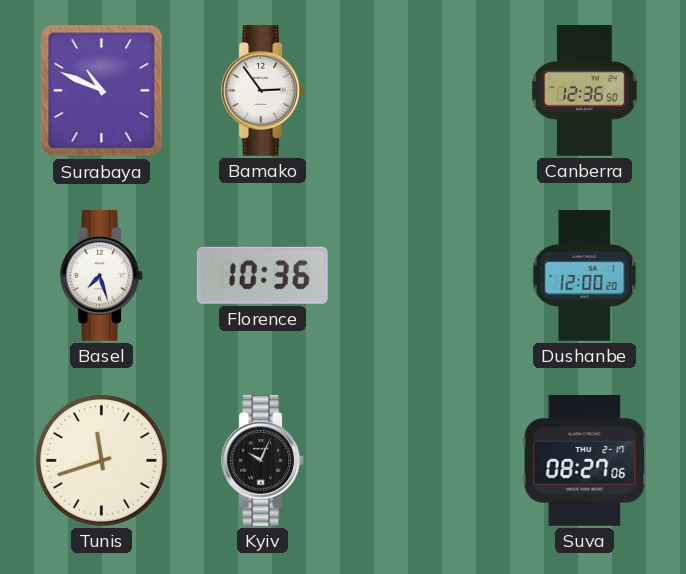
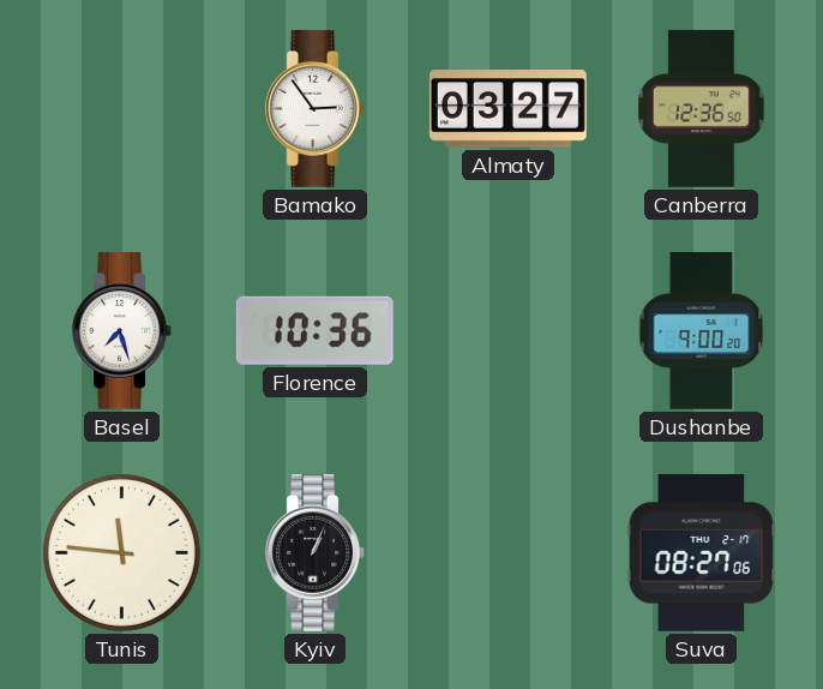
Surabaya: 10:49 -> none
Almaty: none -> 03:27
Dushanbe: 12:00 -> 9:00
Tunis: 11:42 -> 11:46
Kyiv: 10:04 -> 1:04
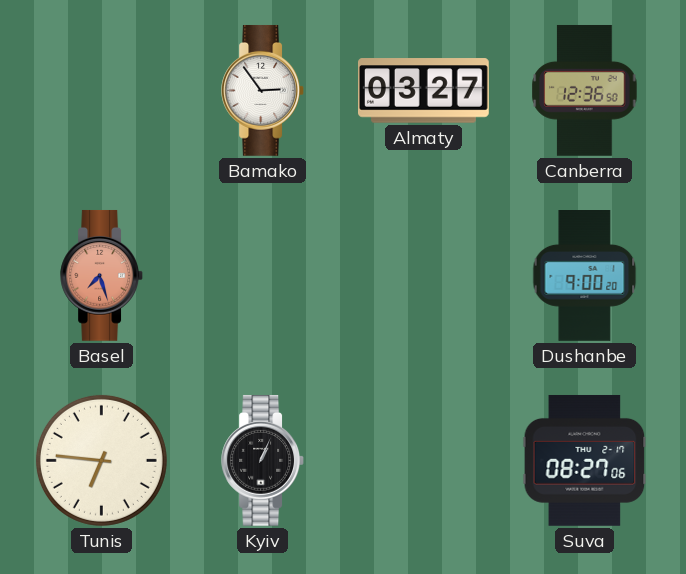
Basel dial: white -> salmon
Florence: 10:36 -> none
Tunis: 11:46 -> 6:46
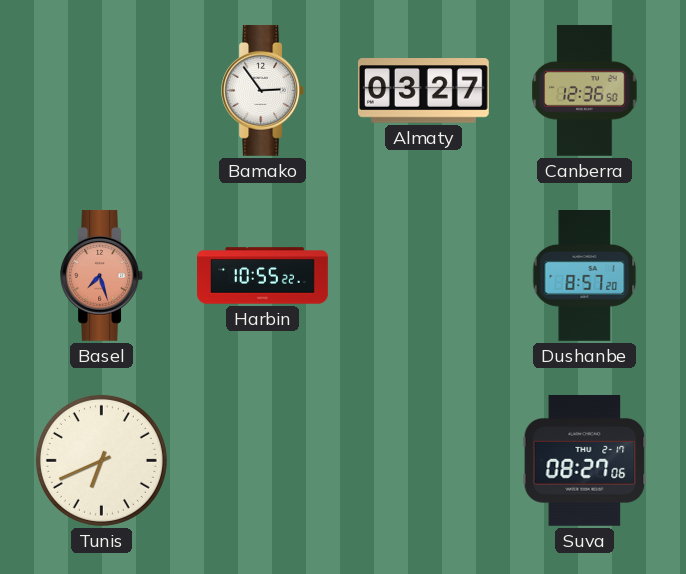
Harbin: none -> 10:55
Dushanbe: 9:00 -> 8:57
Tunis: 6:46 -> 6:41
Kyiv: 1:04 -> none
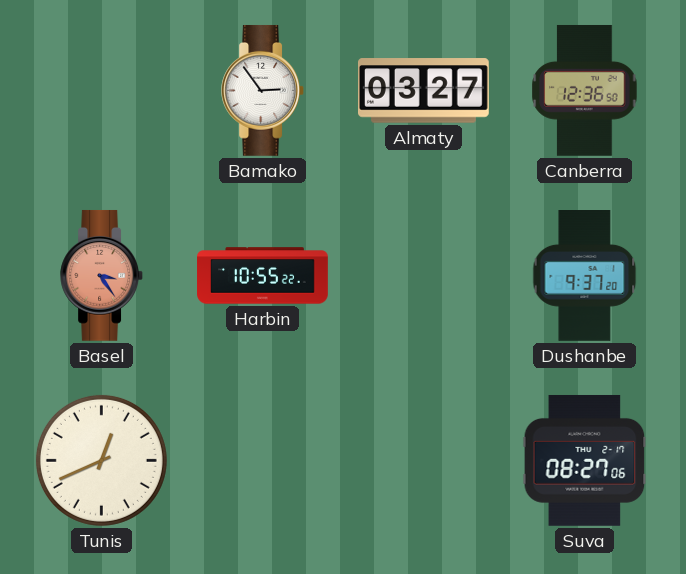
Basel: 7:27 -> 3:24
Dushanbe: 8:57 -> 9:37
Tunis: 6:41 -> 12:41
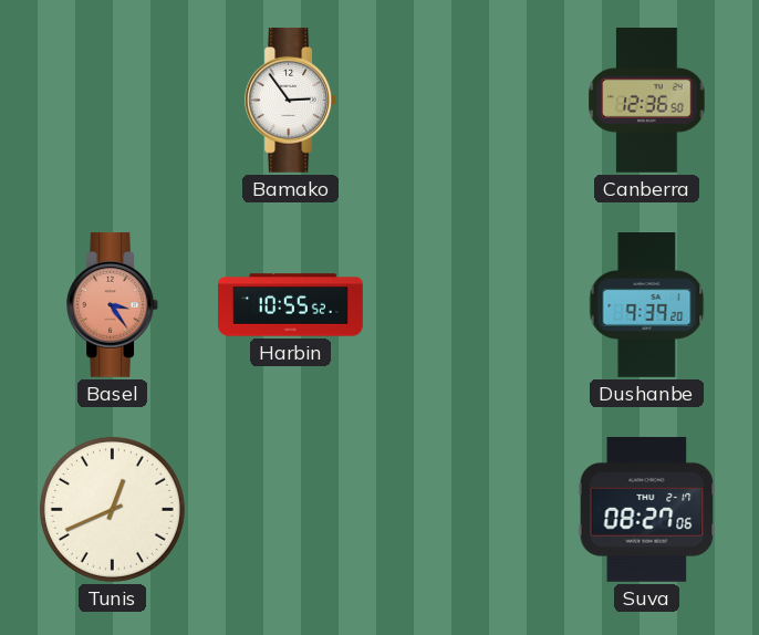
Almaty: 03:27 -> none
Harbin: 10:55:22 -> 10:55:52
Dushanbe: 9:37 -> 9:39
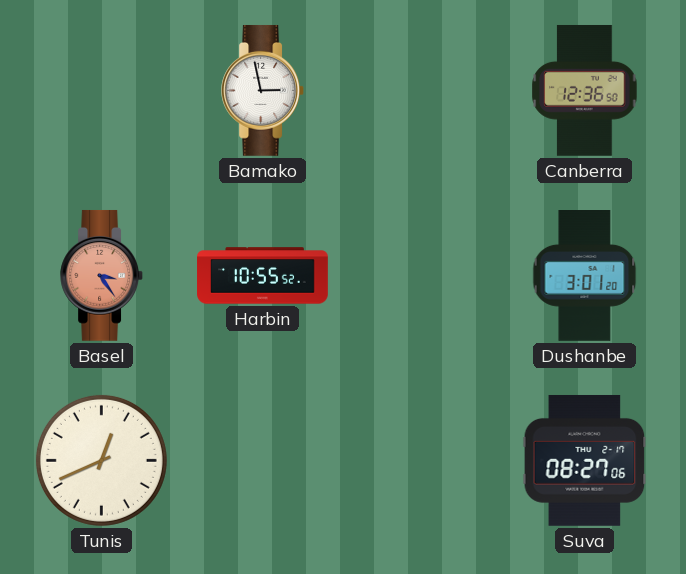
Bamako: 2:54 -> 2:58
Dushanbe: 9:39 -> 3:01
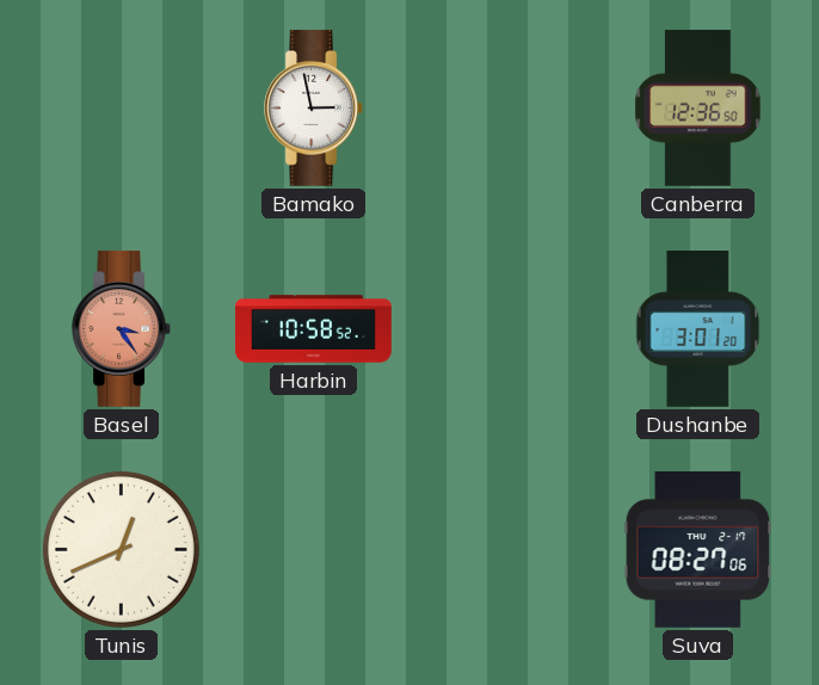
Harbin: 10:55 -> 10:58
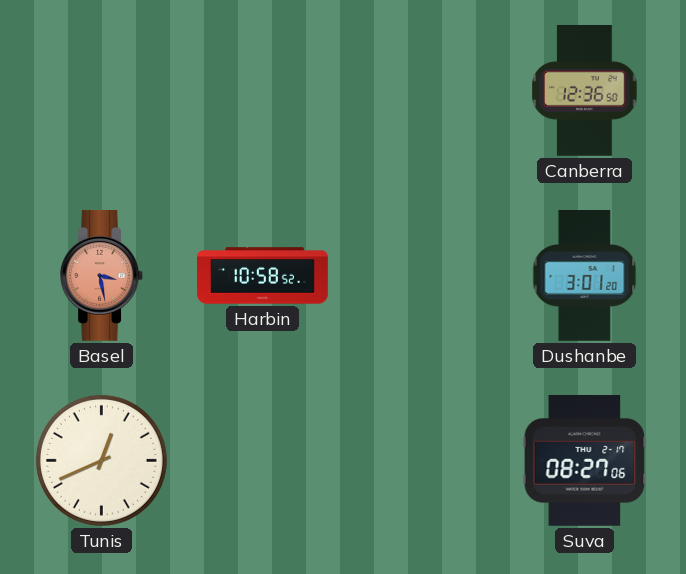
Bamako: 2:58 -> none
Basel: 3:24 -> 3:28
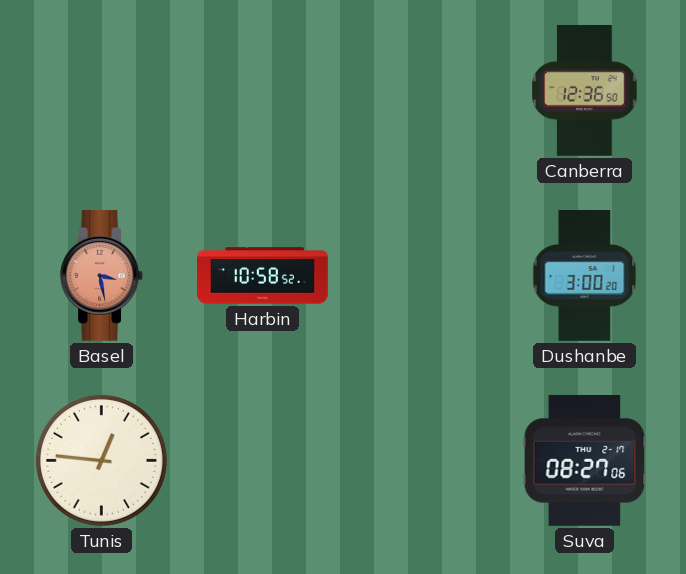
Dushanbe: 3:01 -> 3:00
Tunis: 12:41 -> 12:46
